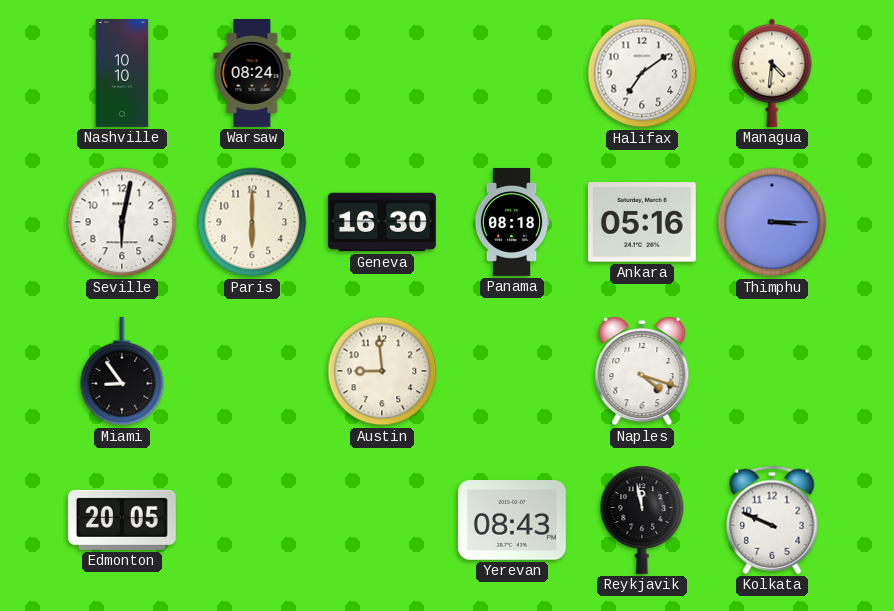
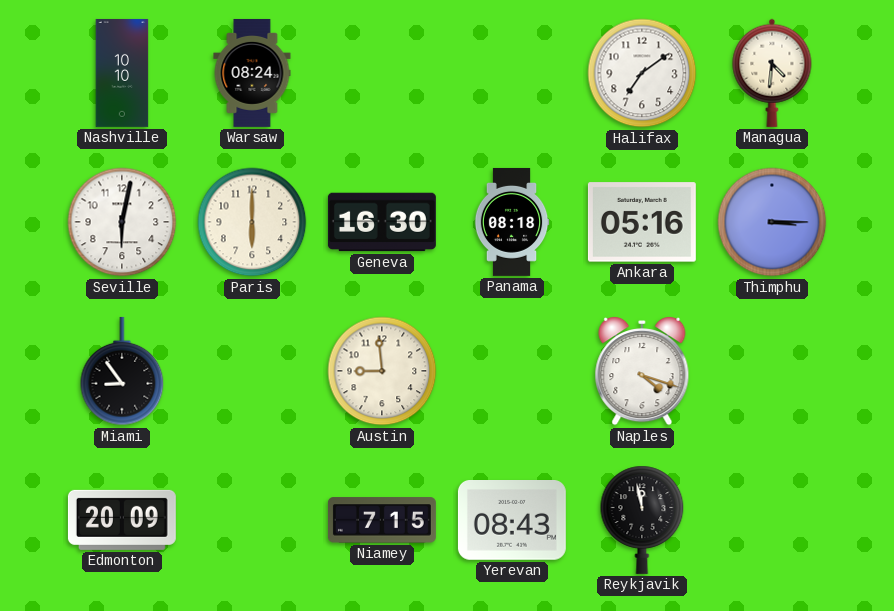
Edmonton: 20:05 -> 20:09
Niamey: none -> 7:15
Kolkata: 9:49 -> none
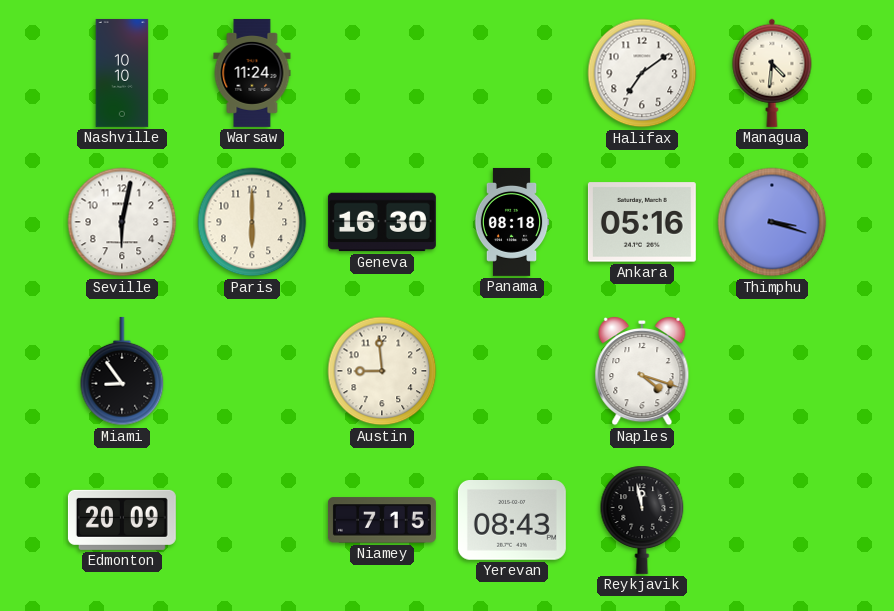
Warsaw: 08:24 -> 11:24
Thimphu: 3:15 -> 3:18
